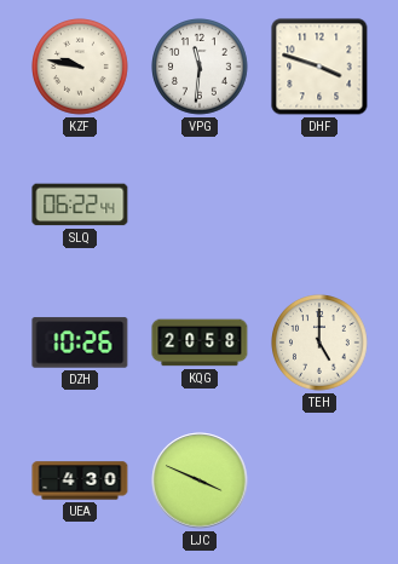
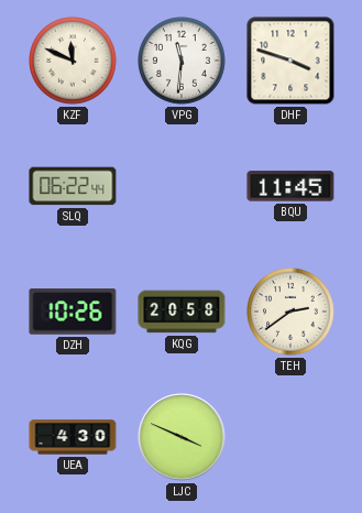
KZF: 9:47 -> 11:49
BQU: none -> 11:45
TEH: 5:00 -> 2:39
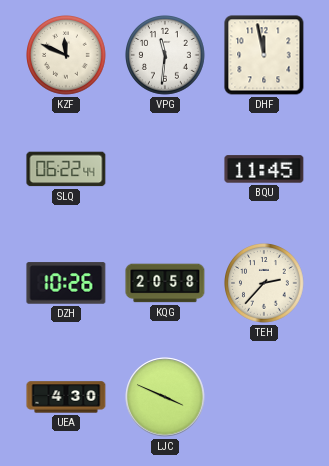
DHF: 3:48 -> 11:58
TEH: 2:39 -> 2:37
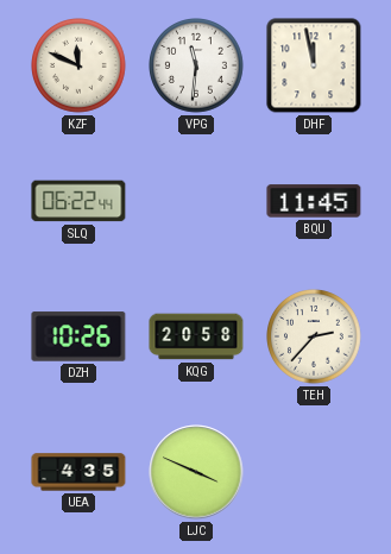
UEA: 4:30 -> 4:35
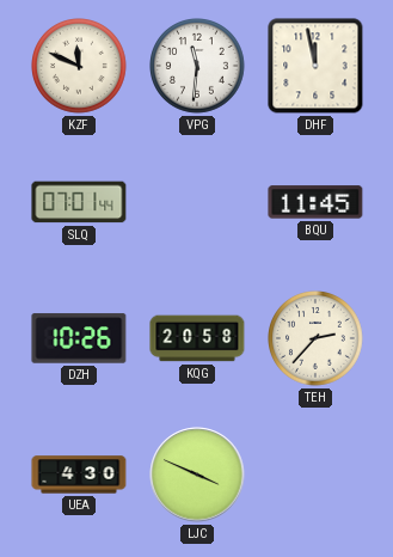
SLQ: 06:22 -> 07:01
UEA: 4:35 -> 4:30
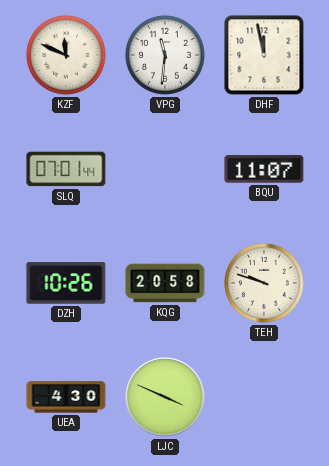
BQU: 11:45 -> 11:07
TEH: 2:37 -> 9:48
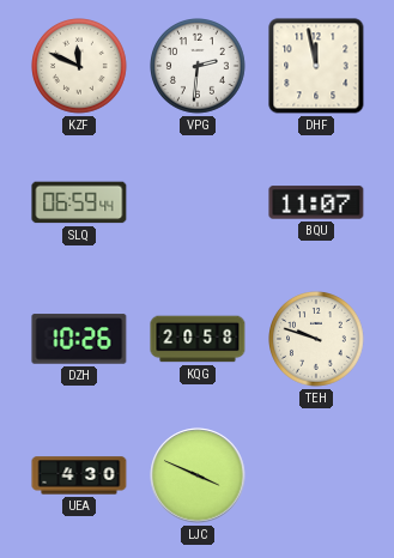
VPG: 11:31 -> 2:31
SLQ: 07:01 -> 06:59
